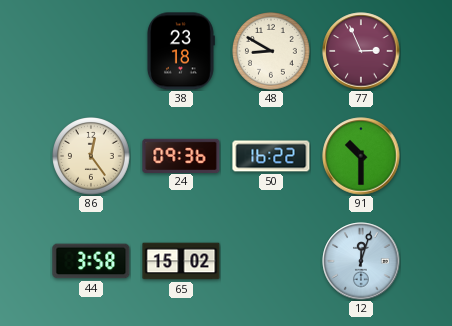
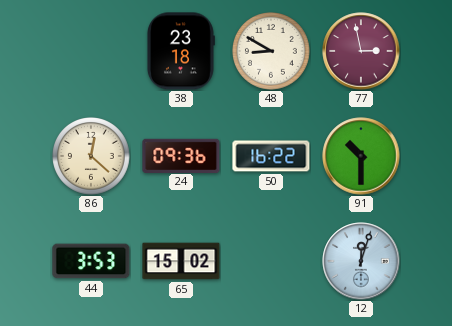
77: 2:56 -> 2:58
86: 12:24 -> 12:22
44: 3:58 -> 3:53
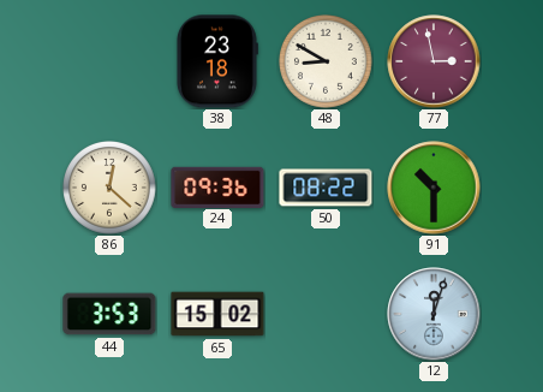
50: 16:22 -> 08:22
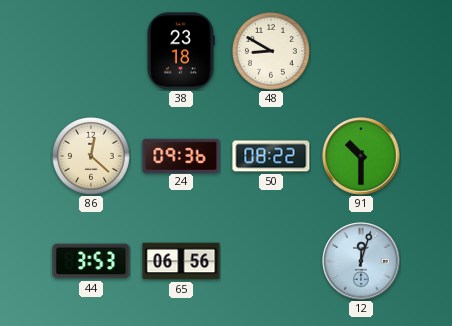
77: 2:58 -> none
65: 15:02 -> 06:56
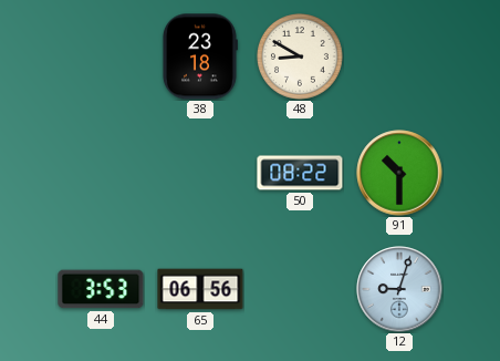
86: 12:22 -> none
24: 09:36 -> none
12: 12:03 -> 9:03
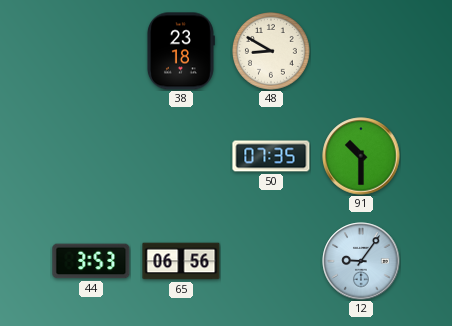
50: 08:22 -> 07:35
12: 9:03 -> 9:06
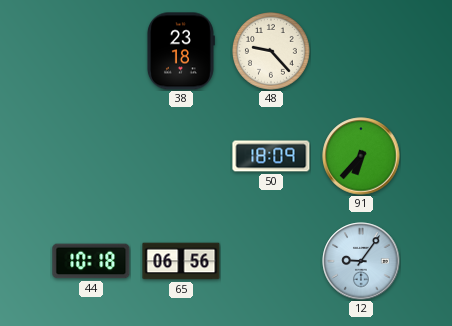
48: 8:50 -> 9:23
50: 07:35 -> 18:09
91: 10:30 -> 6:37
44: 3:53 -> 10:18
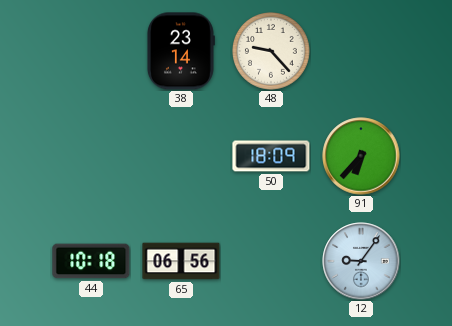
38: 23:18 -> 23:14
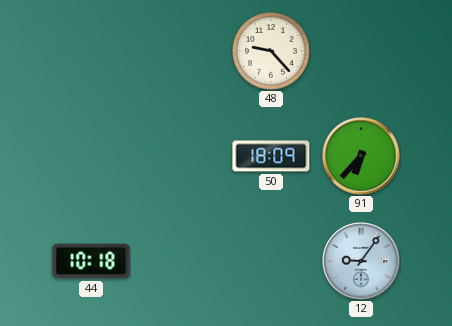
38: 23:14 -> none
65: 06:56 -> none
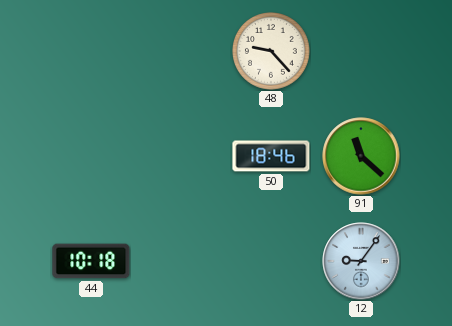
50: 18:09 -> 18:46
91: 6:37 -> 11:22
